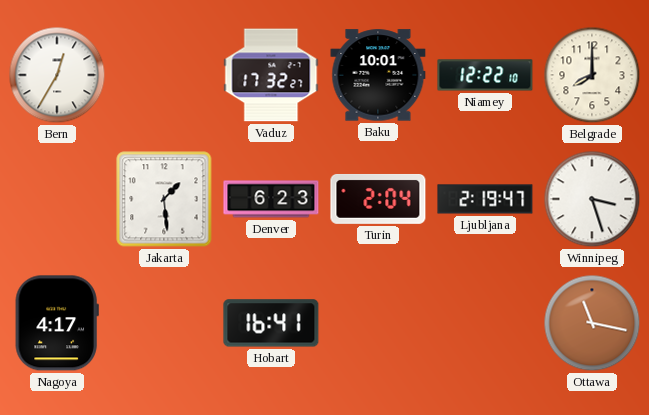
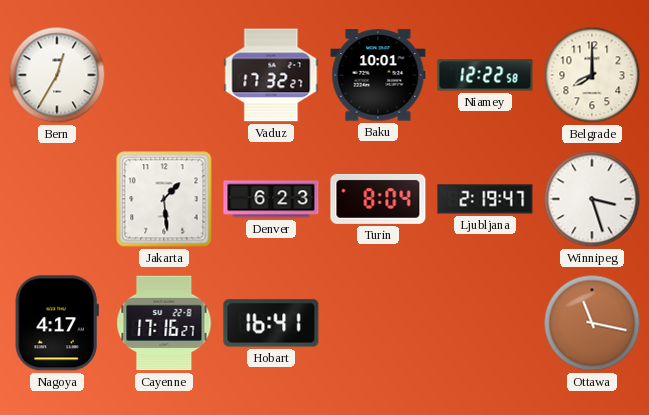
Niamey: 12:22:10 -> 12:22:58
Turin: 2:04 -> 8:04
Cayenne: none -> 17:16
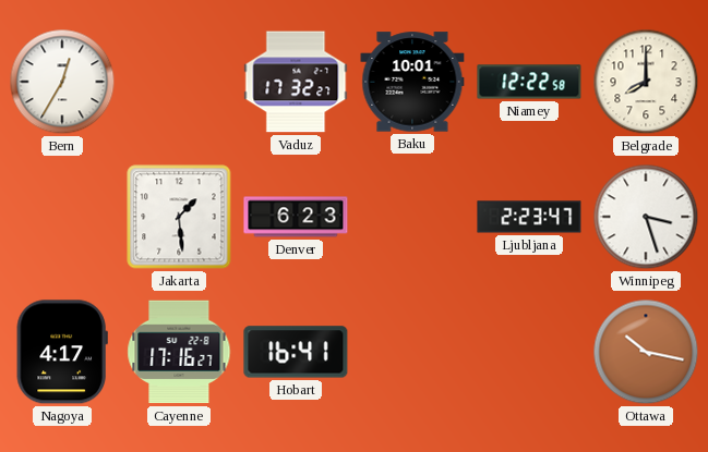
Turin: 8:04 -> none
Ljubljana: 2:19 -> 2:23
Ottawa: 11:17 -> 10:17
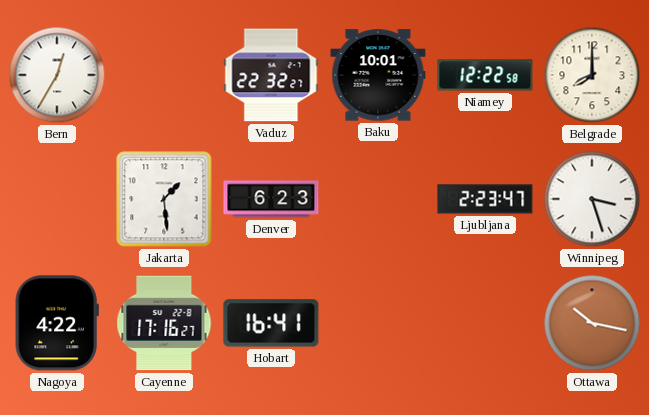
Vaduz: 17:32 -> 22:32
Nagoya: 4:17 -> 4:22
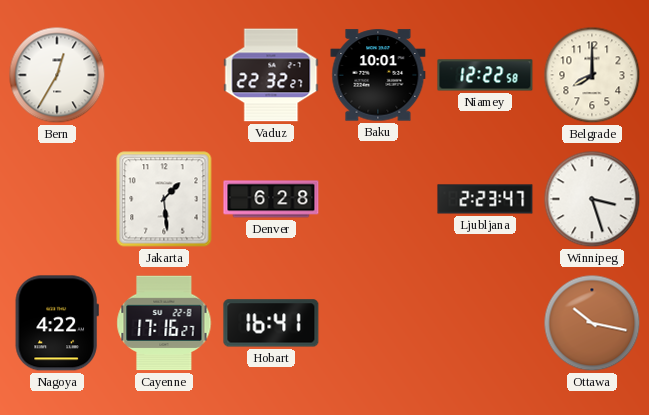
Denver: 6:23 -> 6:28
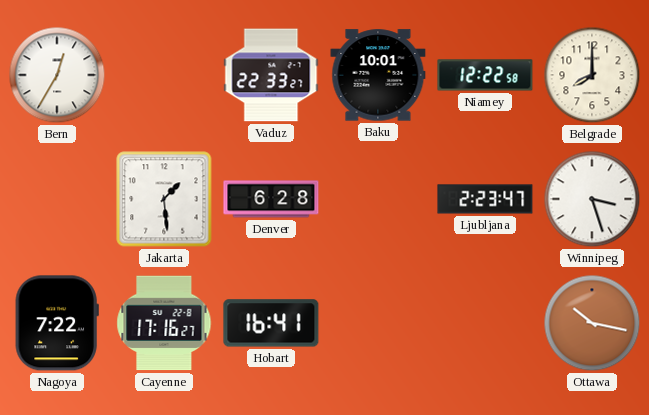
Vaduz: 22:32 -> 22:33
Nagoya: 4:22 -> 7:22
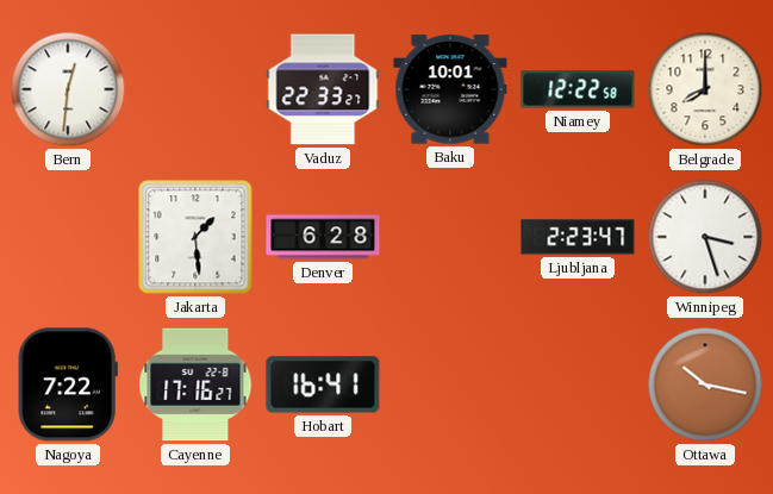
Bern: 12:35 -> 12:31
